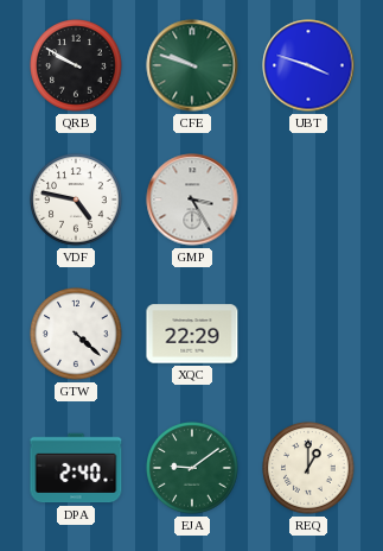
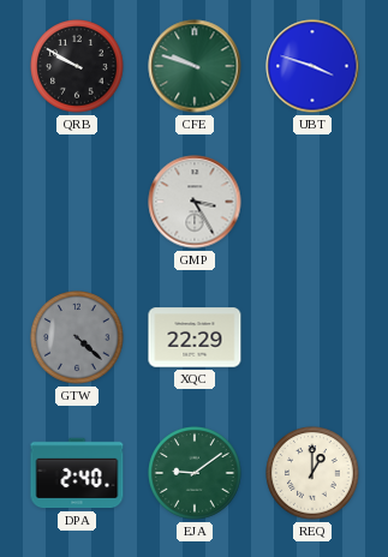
VDF: 4:47 -> none
GTW dial: white -> grey
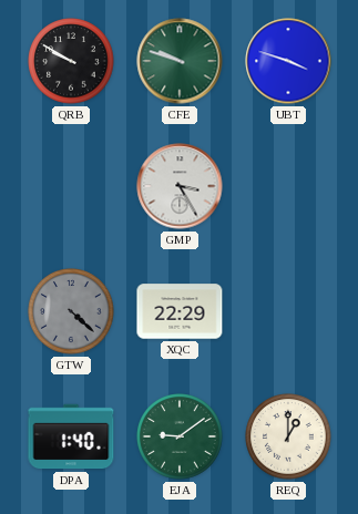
DPA: 2:40 -> 1:40
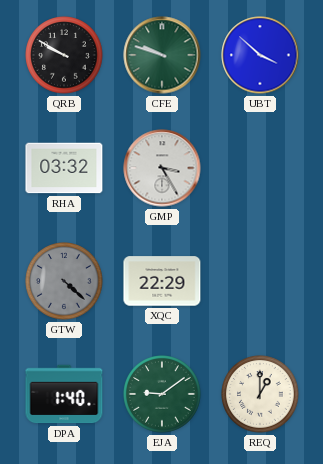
UBT: 3:48 -> 3:52
RHA: none -> 03:32
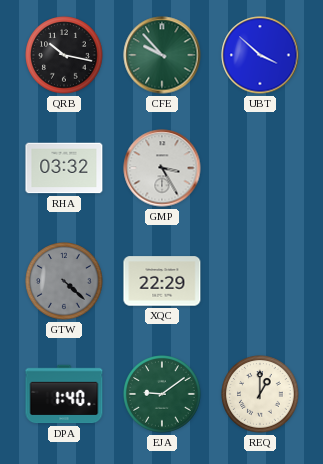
QRB: 9:50 -> 10:17
CFE: 9:48 -> 9:53
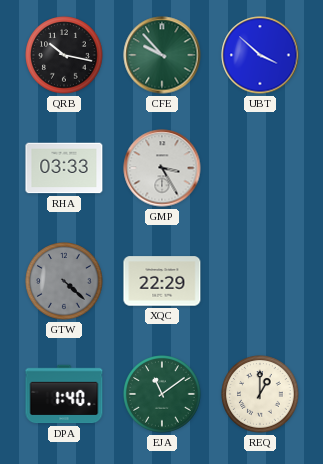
RHA: 03:32 -> 03:33
EJA: 9:09 -> 11:09
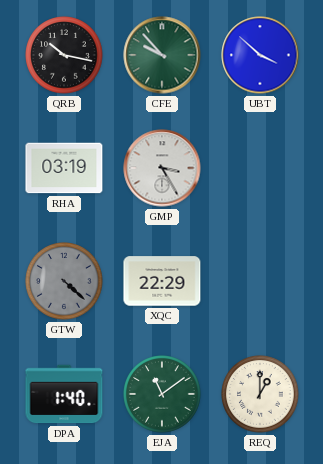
RHA: 03:33 -> 03:19
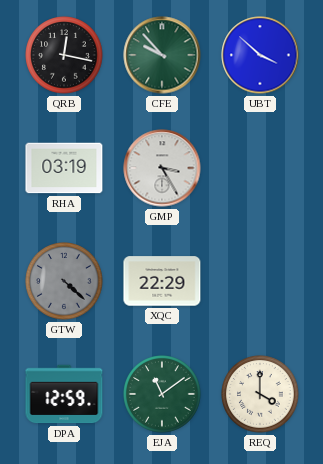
QRB: 10:17 -> 12:17
DPA: 1:40 -> 12:59
REQ: 1:00 -> 4:00
